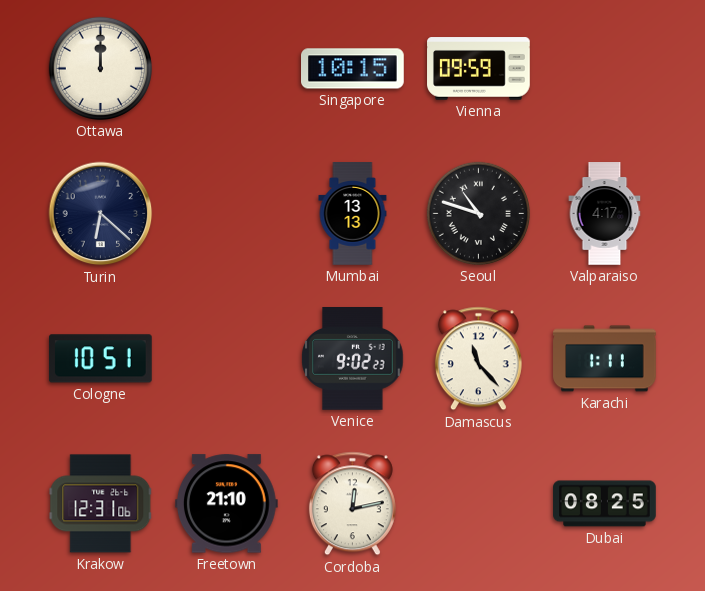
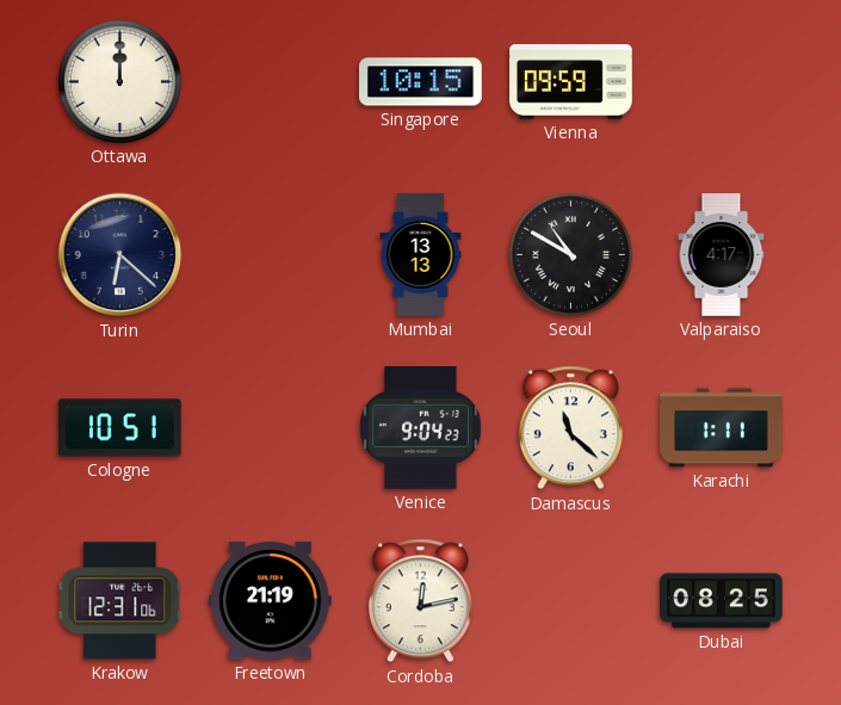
Seoul: 10:48 -> 10:50
Venice: 9:02 -> 9:04
Damascus: 11:23 -> 11:22
Freetown: 21:10 -> 21:19
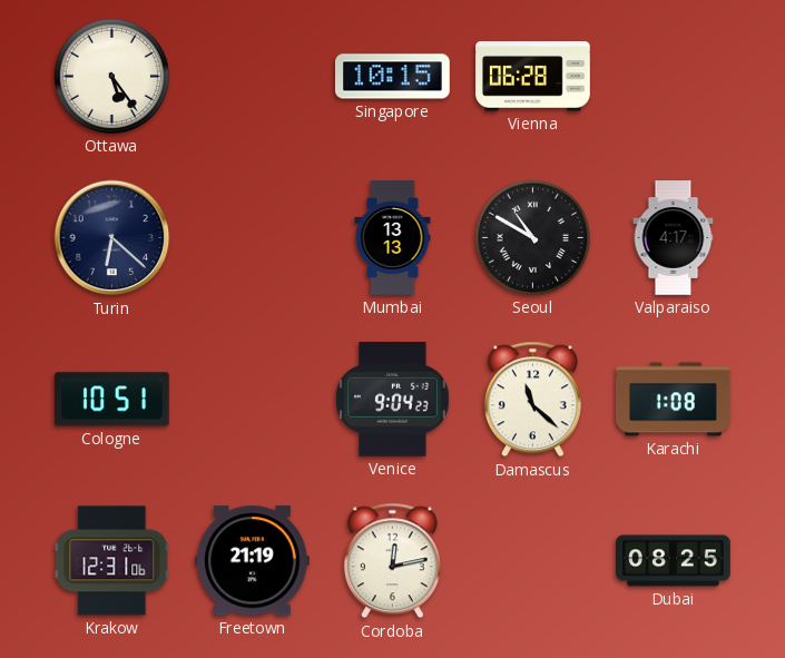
Ottawa: 12:00 -> 5:24
Vienna: 09:59 -> 06:28
Karachi: 1:11 -> 1:08
